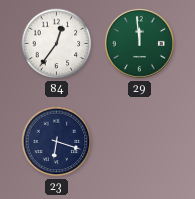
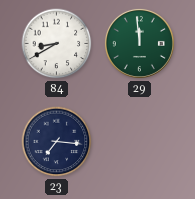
84: 12:36 -> 8:40
23: 6:18 -> 7:16
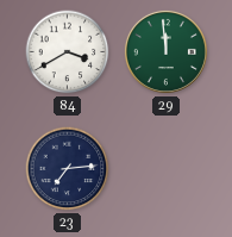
84: 8:40 -> 3:40
23: 7:16 -> 7:14
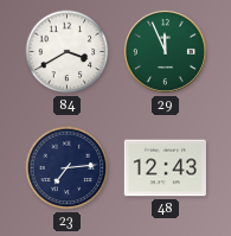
29: 11:59 -> 11:56
48: none -> 12:43
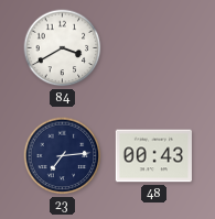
29: 11:56 -> none
48: 12:43 -> 00:43
